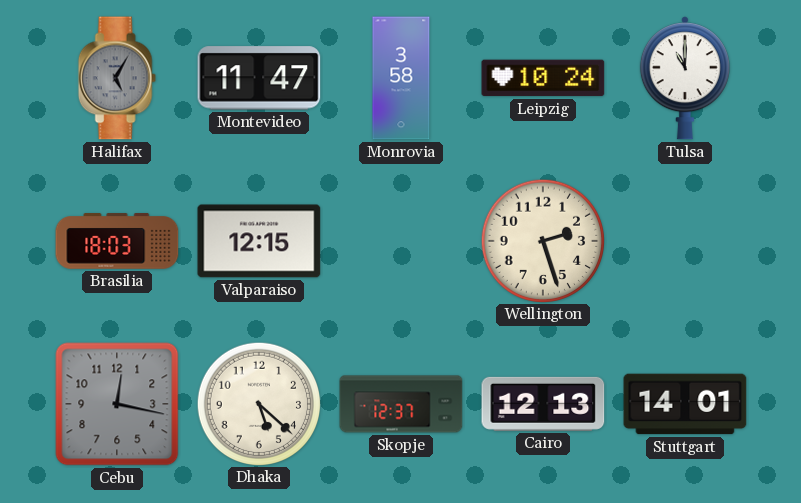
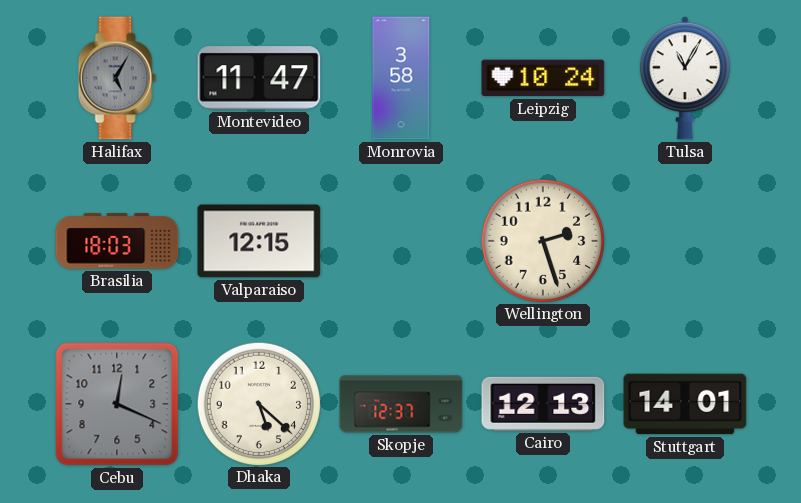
Tulsa: 11:00 -> 11:05
Cebu: 12:17 -> 12:19
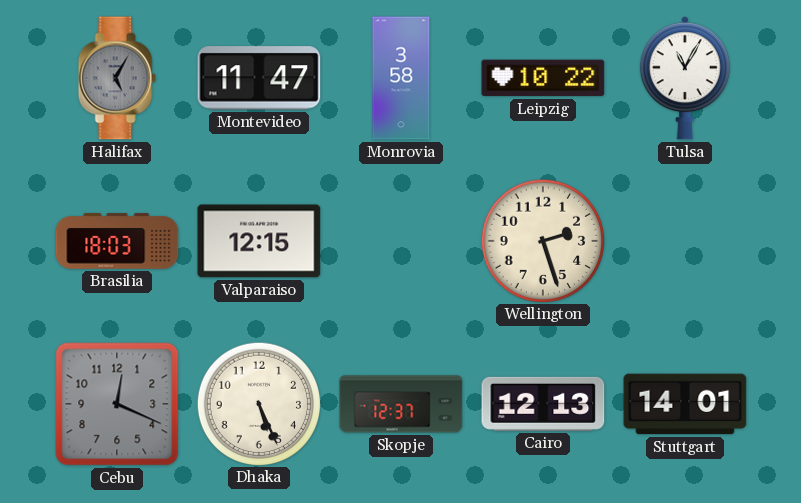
Leipzig: 10:24 -> 10:22
Dhaka: 5:22 -> 5:26
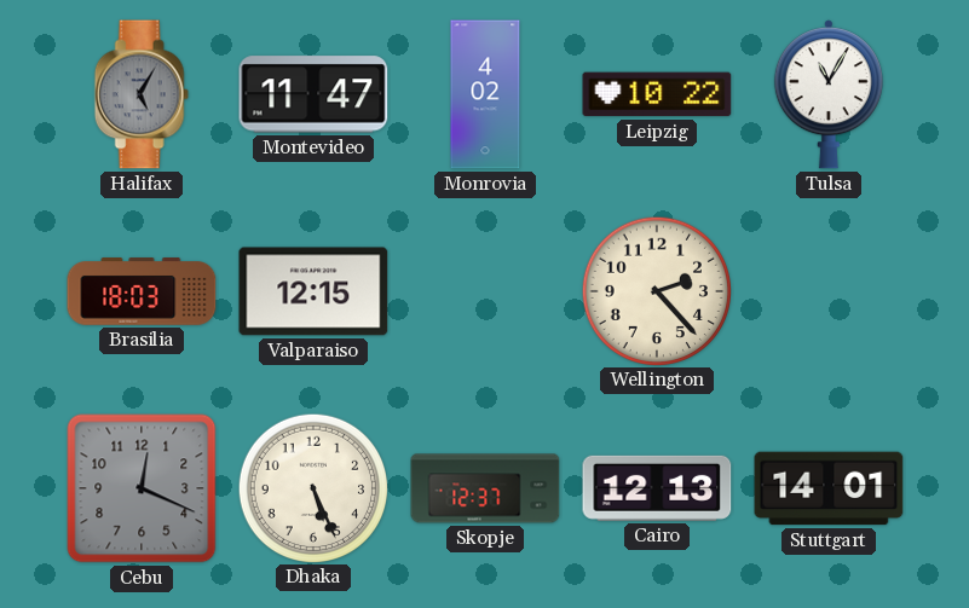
Monrovia: 3:58 -> 4:02
Wellington: 2:27 -> 2:23
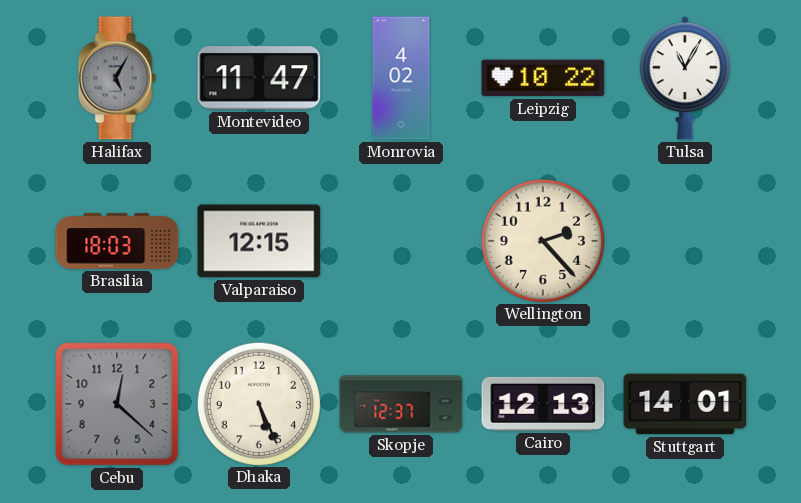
Cebu: 12:19 -> 12:22
